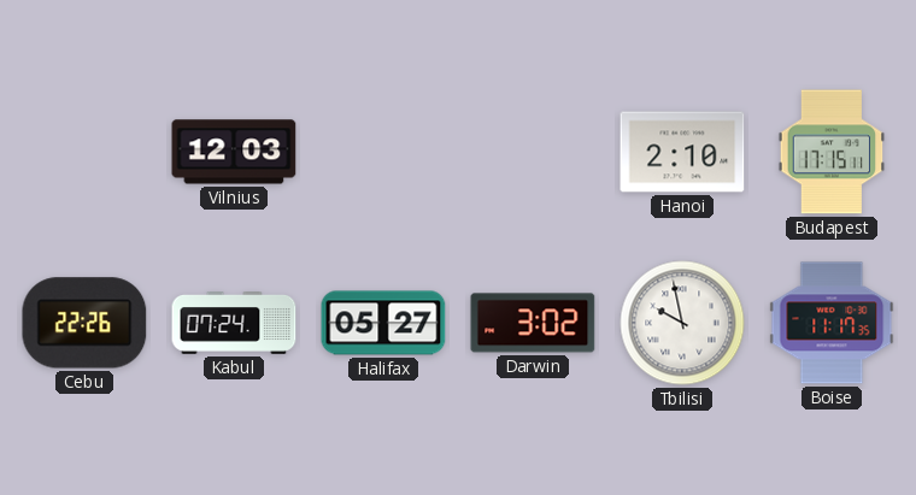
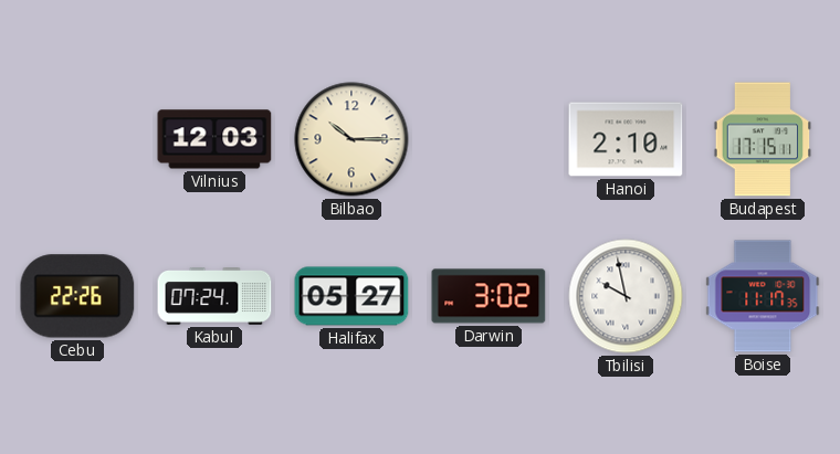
Bilbao: none -> 10:15
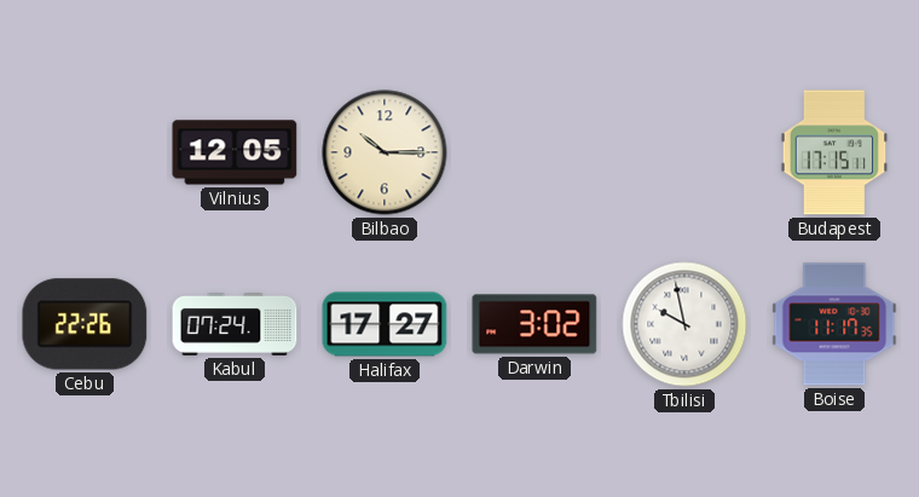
Vilnius: 12:03 -> 12:05
Hanoi: 2:10 -> none
Halifax: 05:27 -> 17:27
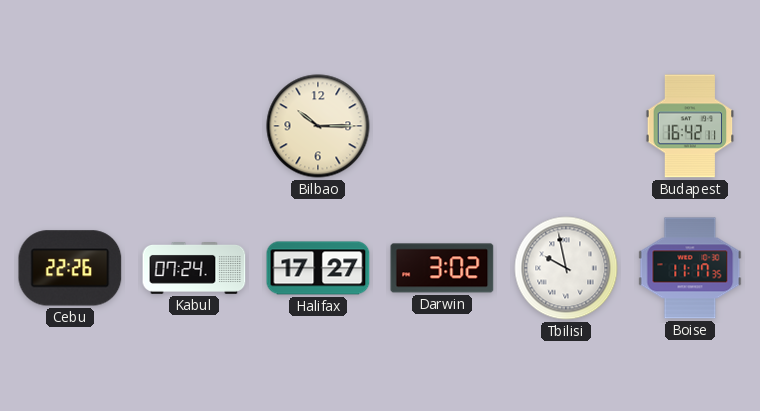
Vilnius: 12:05 -> none
Budapest: 17:15 -> 16:42
